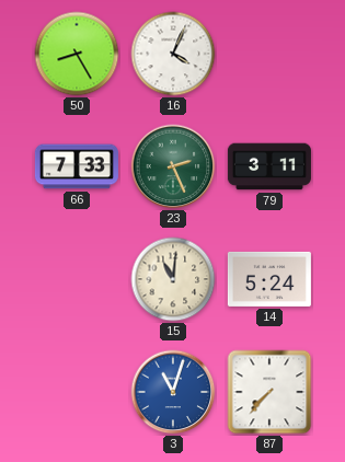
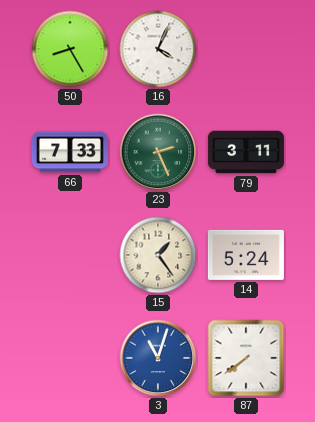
15: 11:01 -> 1:24
87: 7:37 -> 7:39
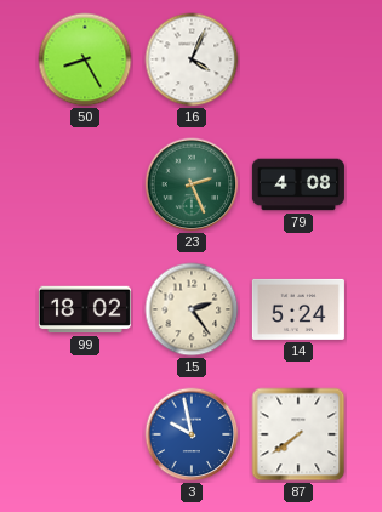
66: 7:33 -> none
79: 3:11 -> 4:08
99: none -> 18:02
15: 1:24 -> 2:24
3: 11:03 -> 9:58
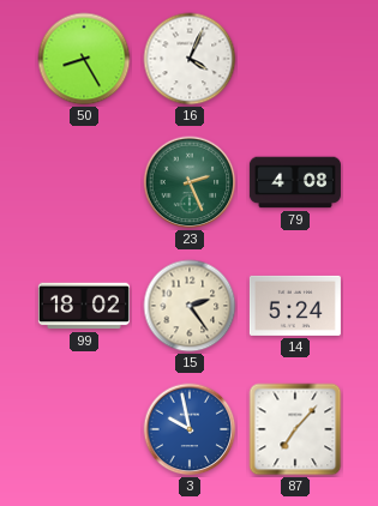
87: 7:39 -> 7:07
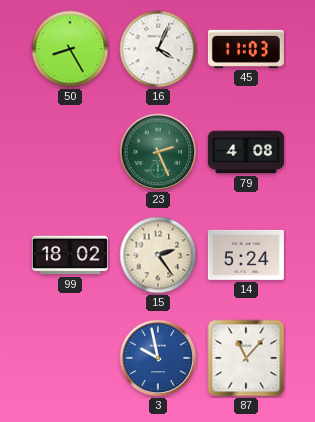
45: none -> 11:03
87: 7:07 -> 11:07
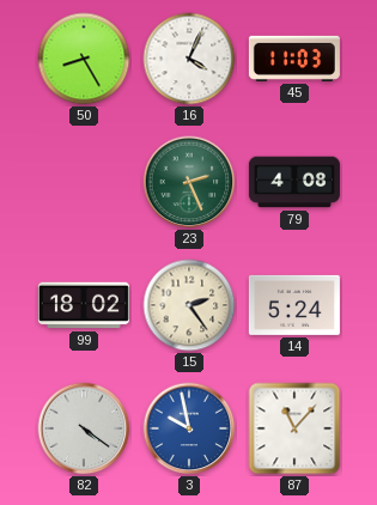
82: none -> 4:21
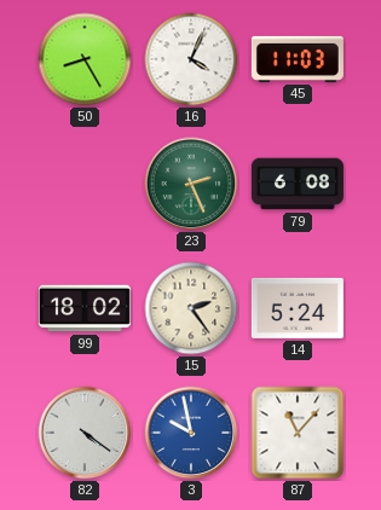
79: 4:08 -> 6:08
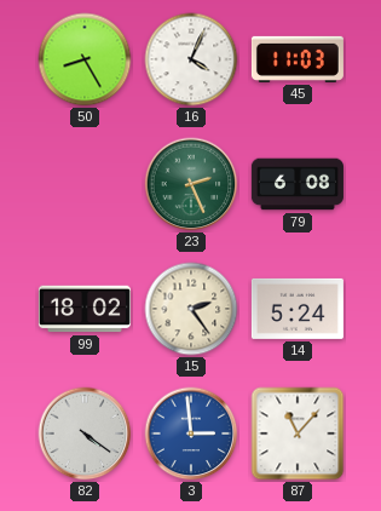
3: 9:58 -> 2:59
